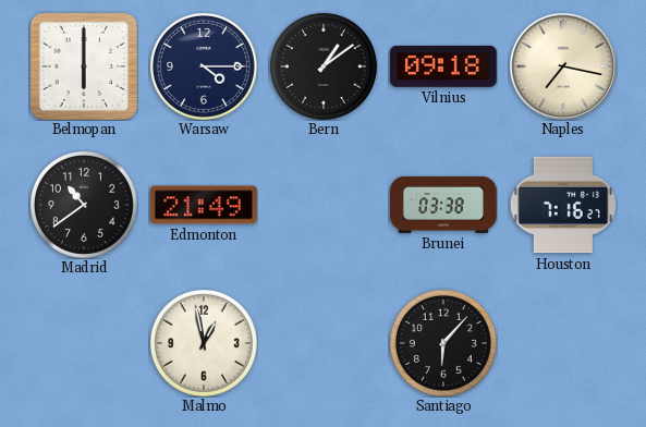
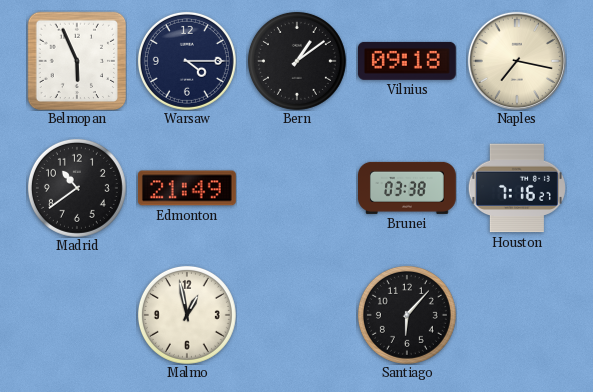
Belmopan: 6:00 -> 5:56
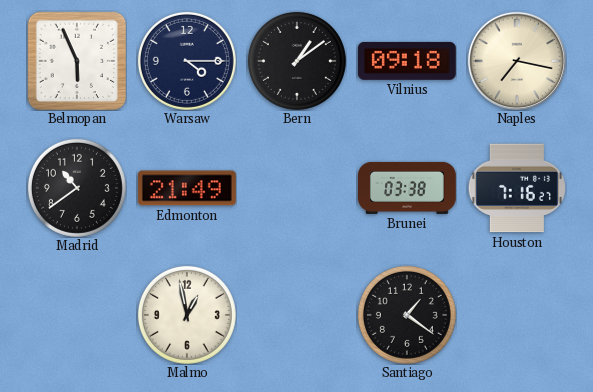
Santiago: 6:07 -> 1:21
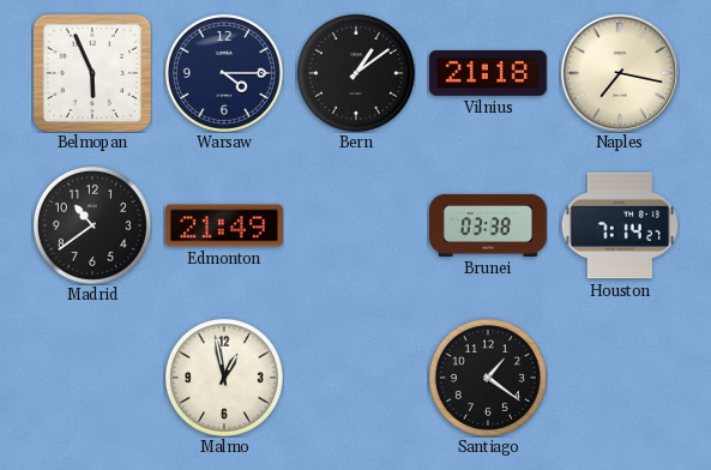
Vilnius: 09:18 -> 21:18
Houston: 7:16 -> 7:14
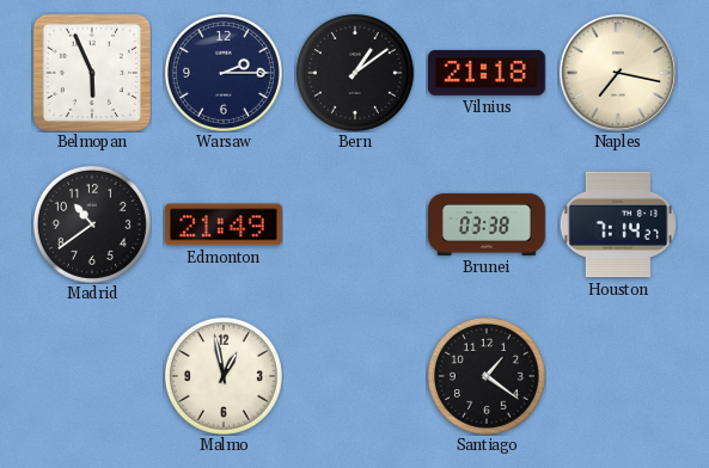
Warsaw: 4:15 -> 2:15
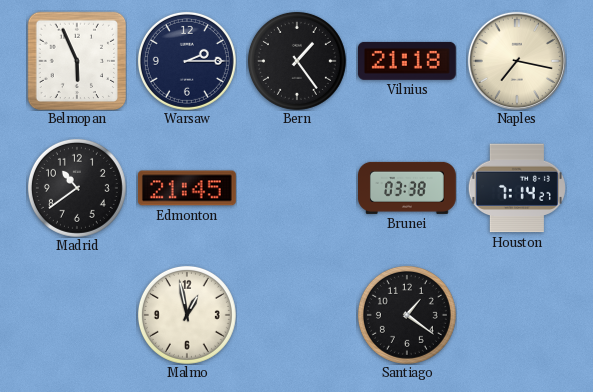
Bern: 1:09 -> 1:24
Edmonton: 21:49 -> 21:45
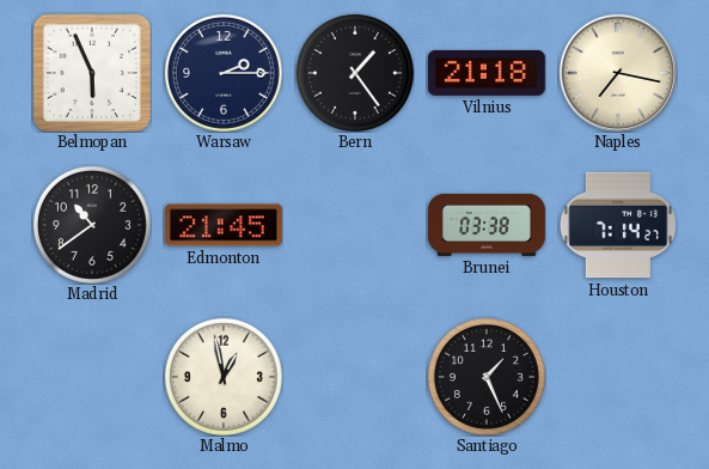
Santiago: 1:21 -> 1:26
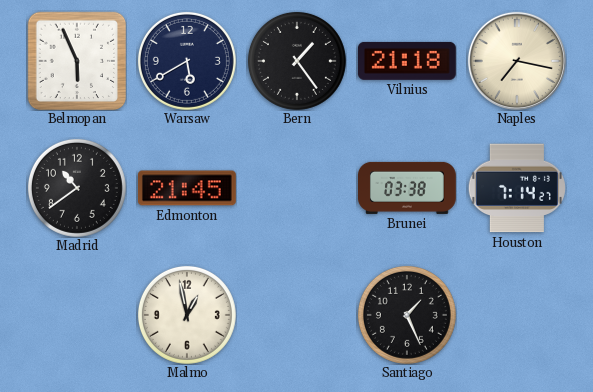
Warsaw: 2:15 -> 5:40
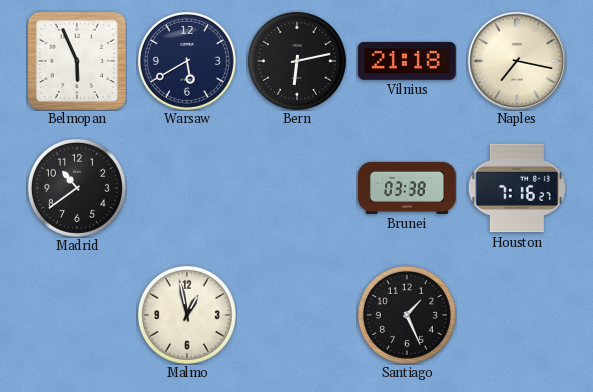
Bern: 1:24 -> 6:13
Edmonton: 21:45 -> none
Houston: 7:14 -> 7:16
